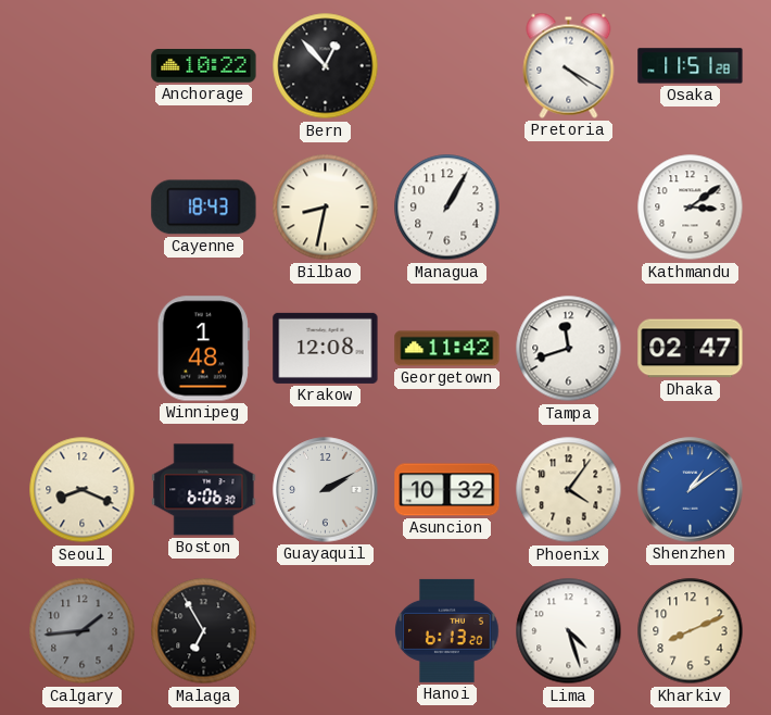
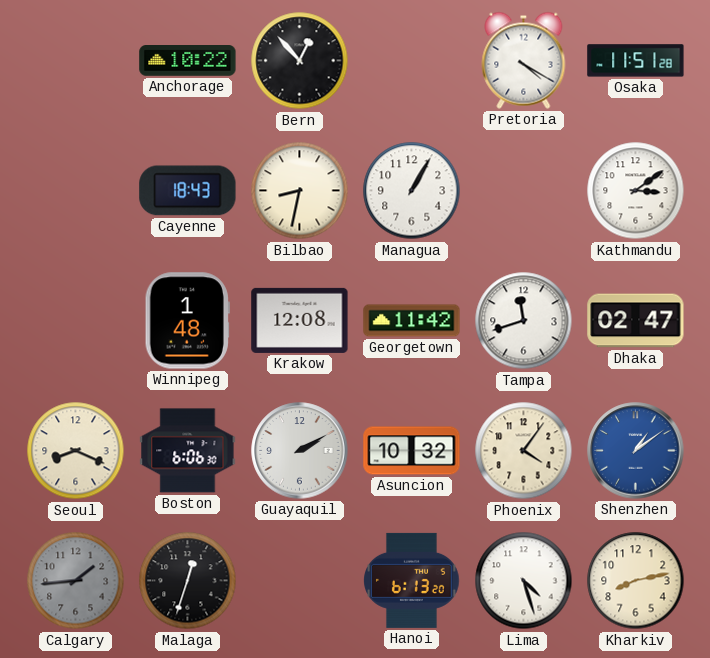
Malaga: 6:55 -> 12:33
Kharkiv: 8:11 -> 8:13
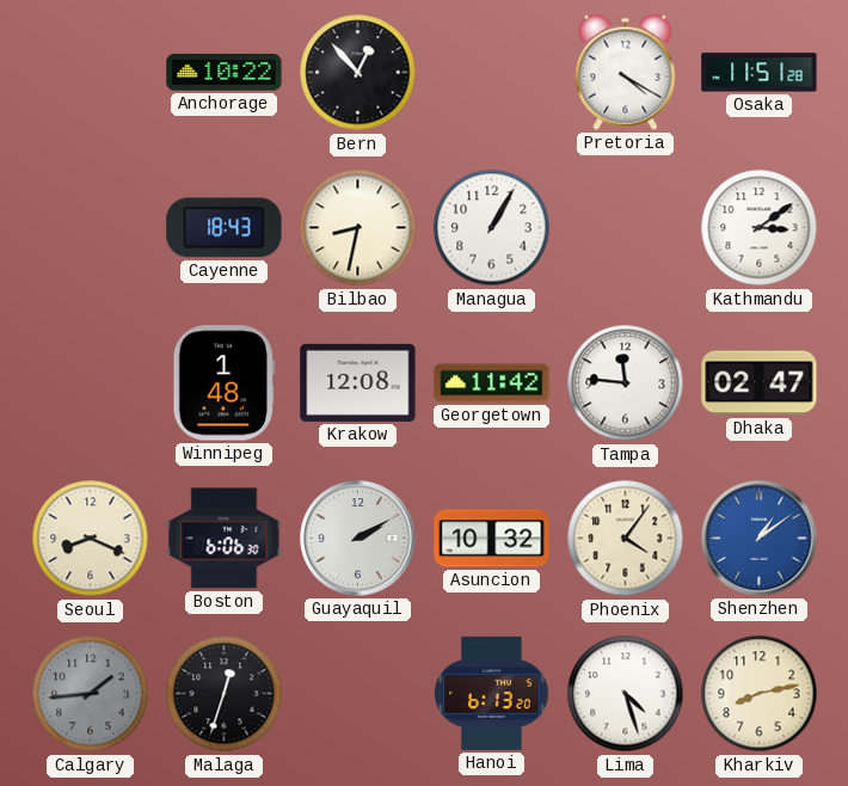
Tampa: 11:42 -> 11:46
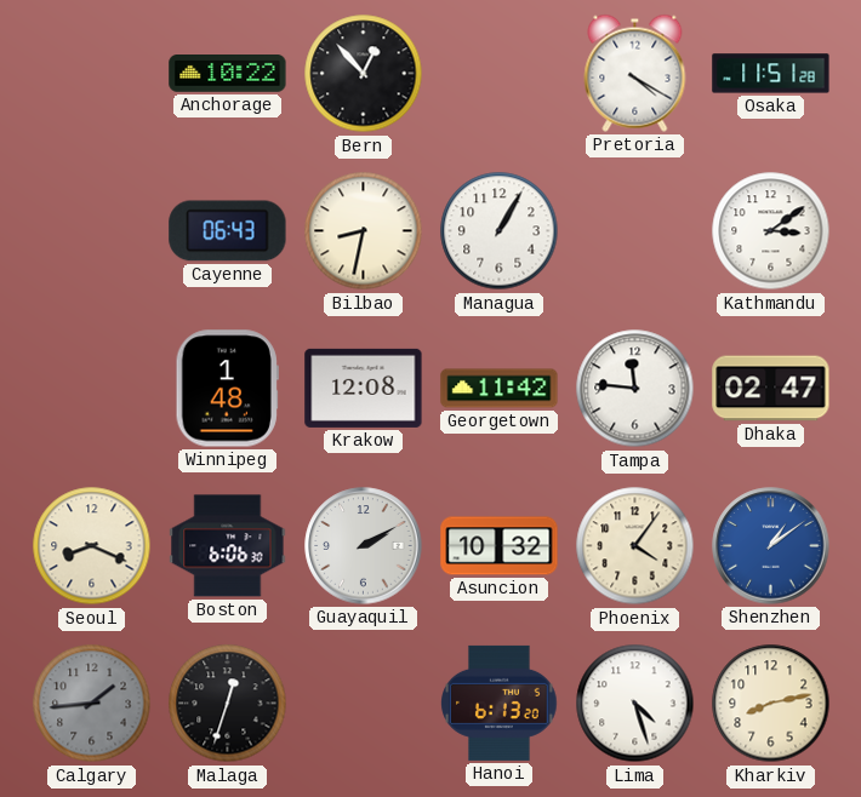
Cayenne: 18:43 -> 06:43
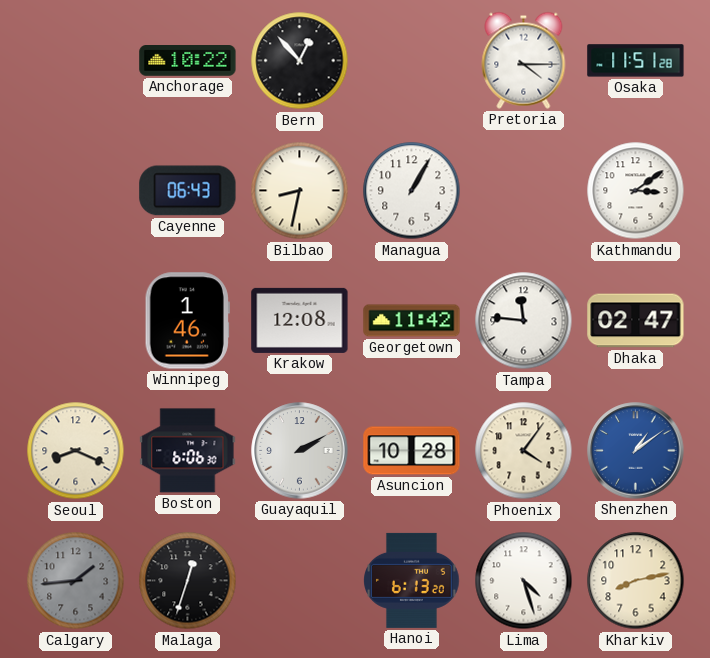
Pretoria: 4:20 -> 4:15
Winnipeg: 1:48 -> 1:46
Asuncion: 10:32 -> 10:28
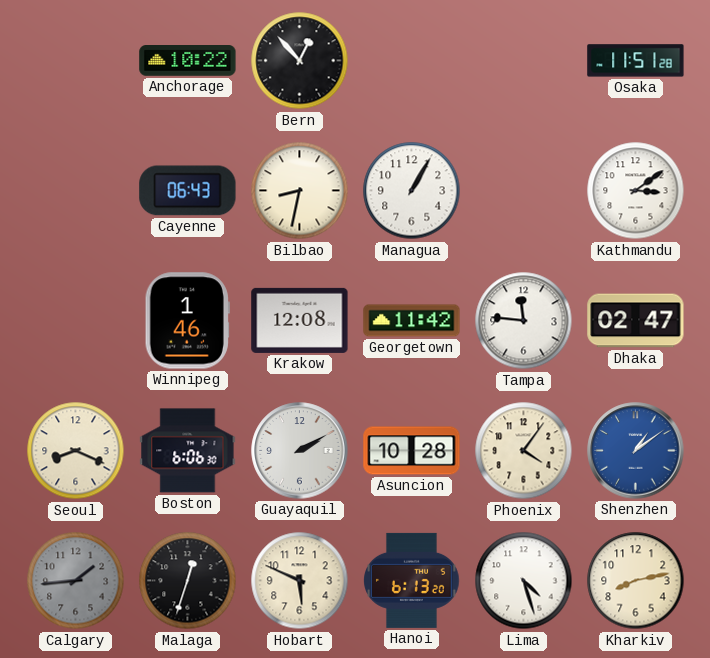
Pretoria: 4:15 -> none
Hobart: none -> 5:49
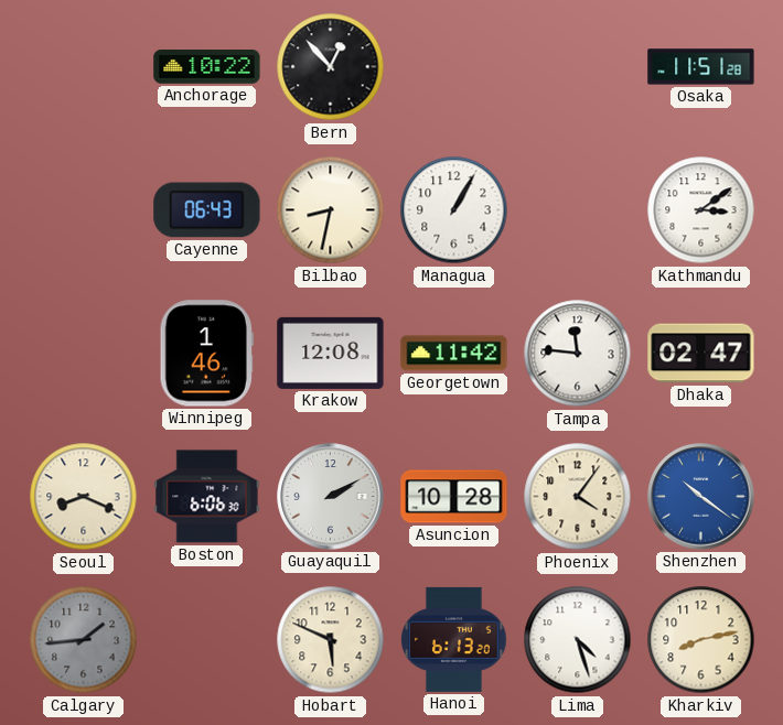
Shenzhen: 1:09 -> 10:21
Malaga: 12:33 -> none
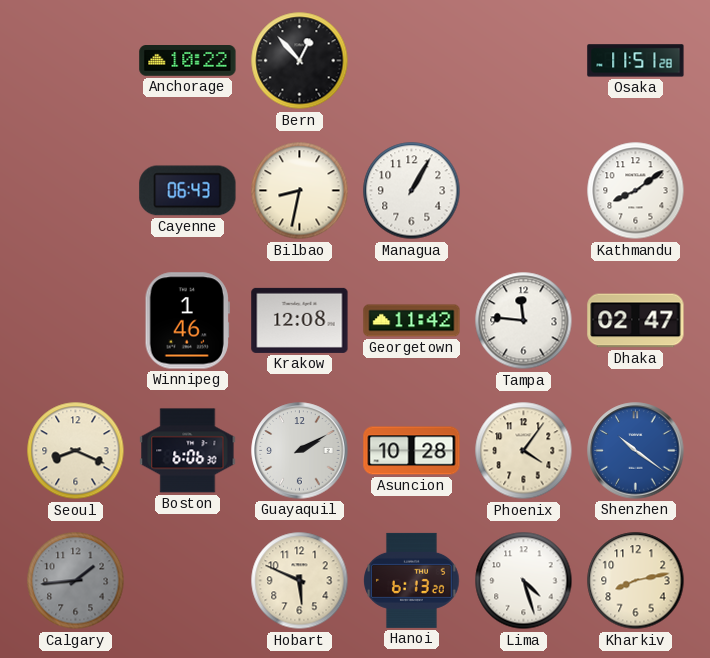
Kathmandu: 3:09 -> 8:09
